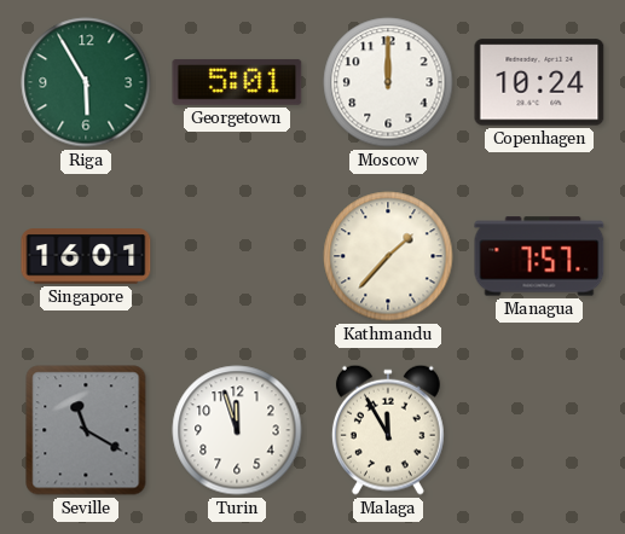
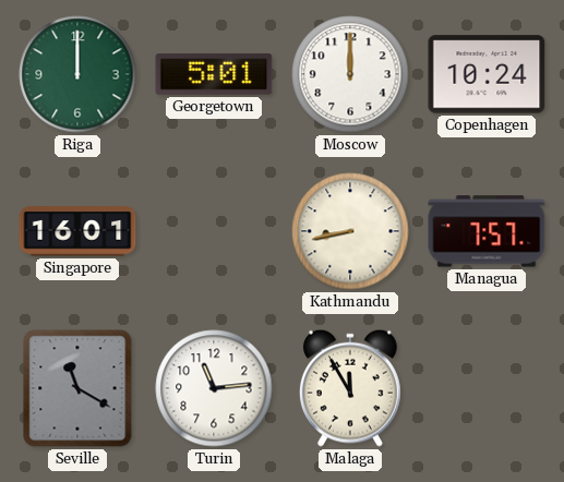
Riga: 5:55 -> 12:00
Kathmandu: 1:37 -> 8:43
Turin: 11:57 -> 11:14
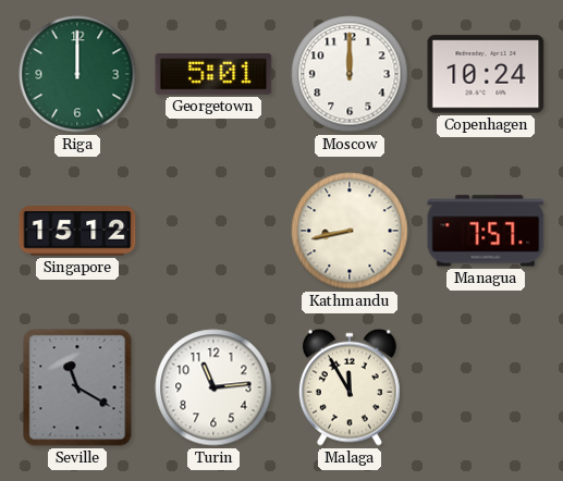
Singapore: 16:01 -> 15:12
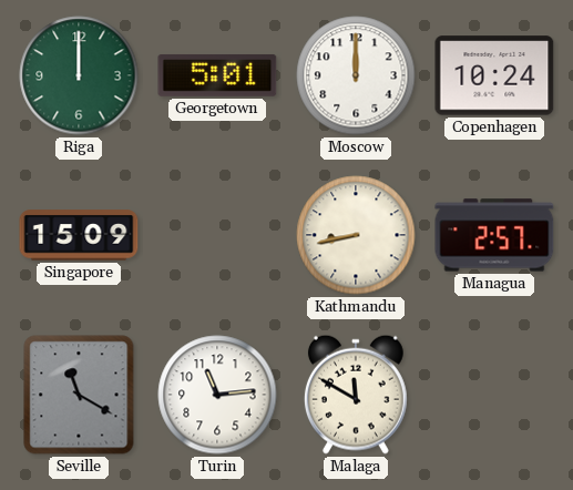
Singapore: 15:12 -> 15:09
Managua: 7:57 -> 2:57
Malaga: 11:55 -> 11:50
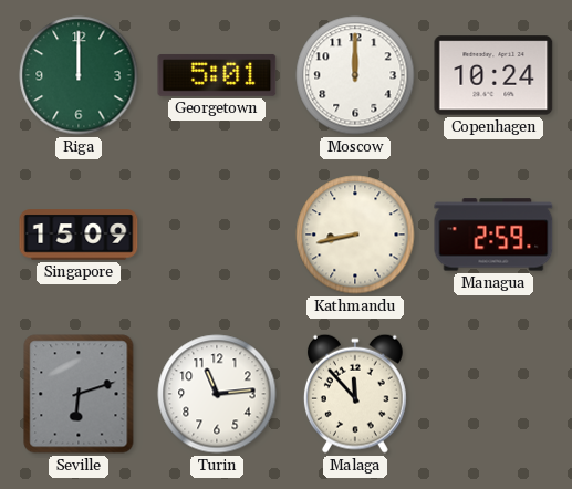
Managua: 2:57 -> 2:59
Seville: 11:20 -> 6:12
Malaga: 11:50 -> 11:53
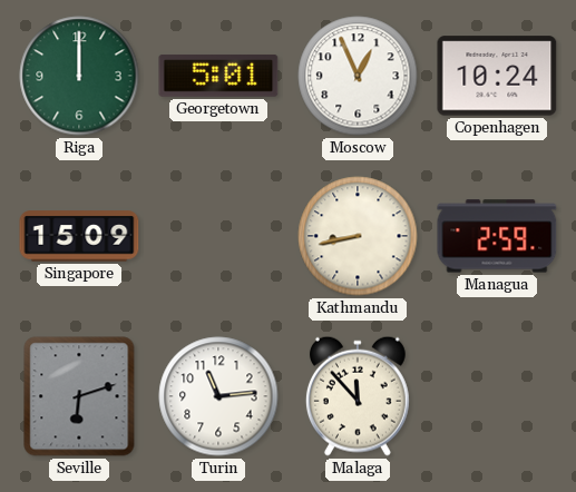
Moscow: 12:00 -> 12:56
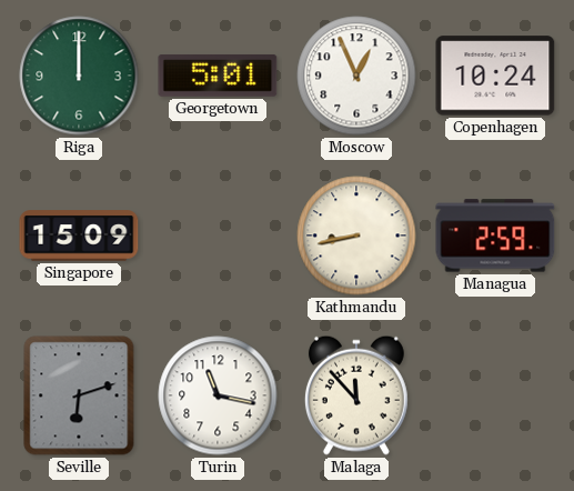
Turin: 11:14 -> 11:17
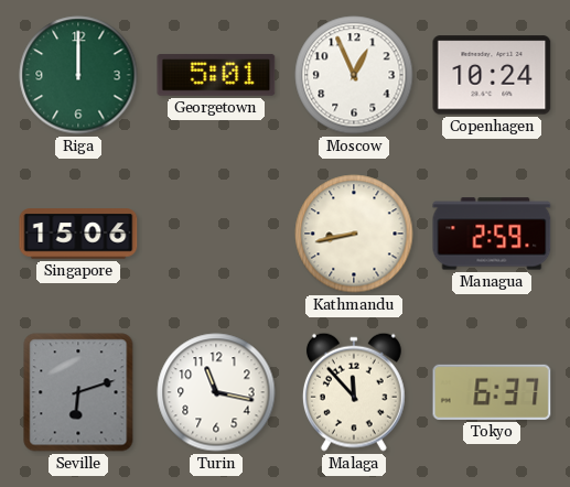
Singapore: 15:09 -> 15:06
Tokyo: none -> 6:37
